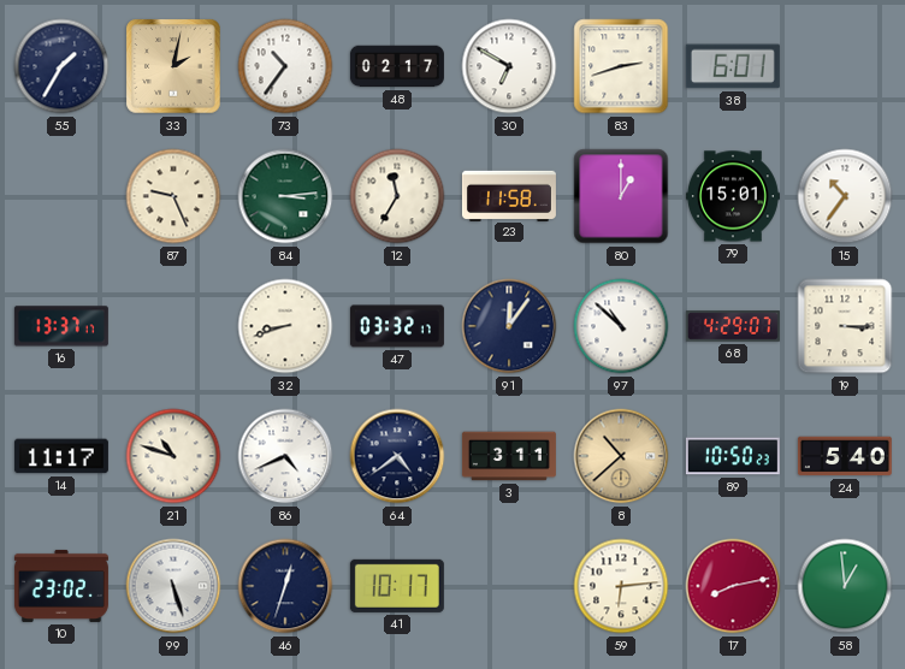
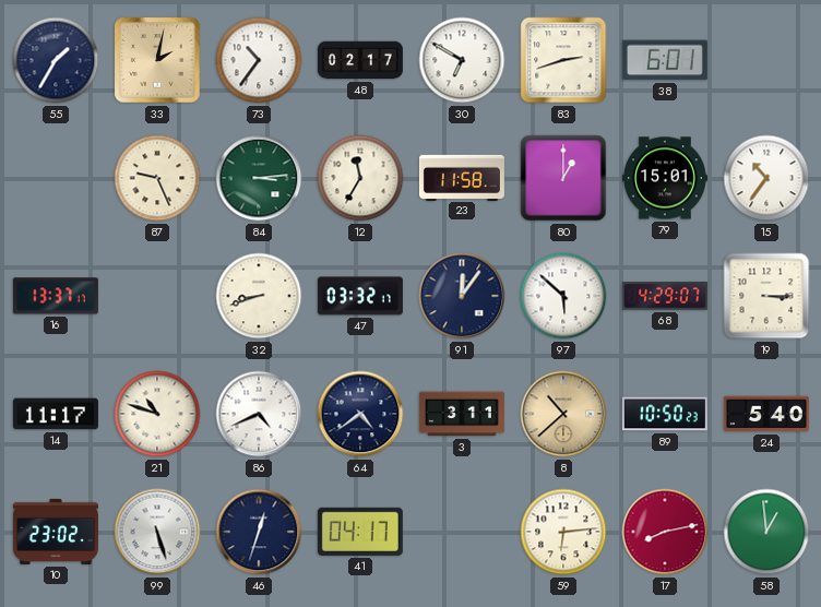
97: 10:52 -> 5:52
41: 10:17 -> 04:17
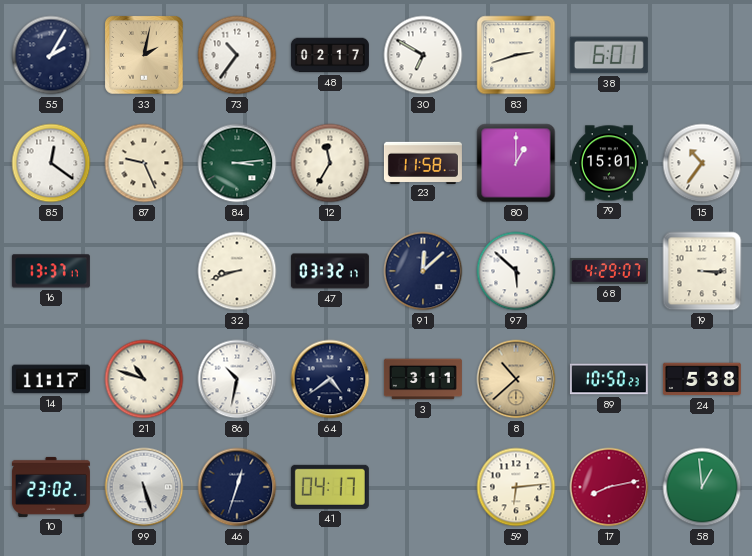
55: 1:35 -> 2:05
85: none -> 12:21
91: 12:06 -> 12:08
86: 4:41 -> 10:32
24: 5:40 -> 5:38
